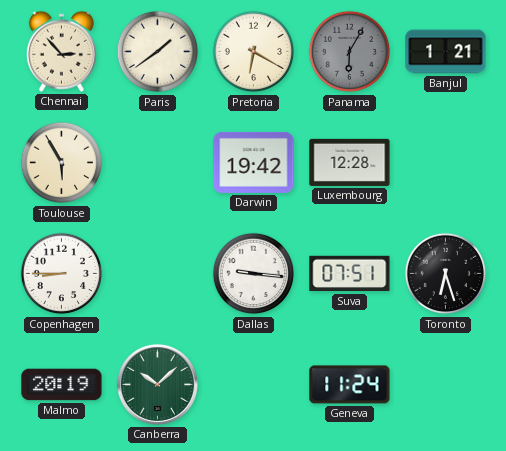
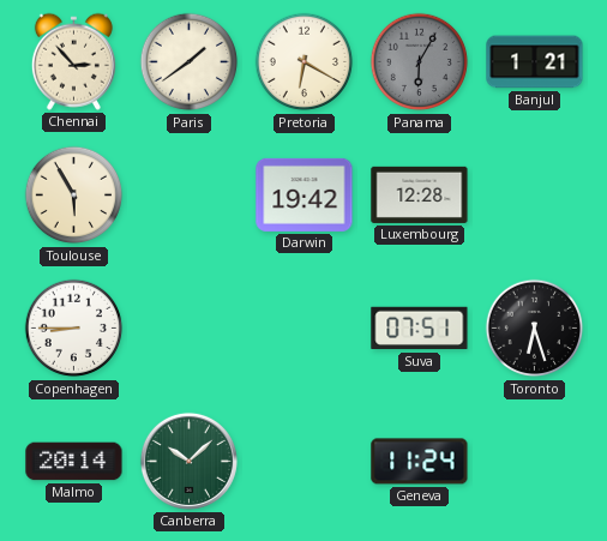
Dallas: 9:16 -> none
Malmo: 20:19 -> 20:14
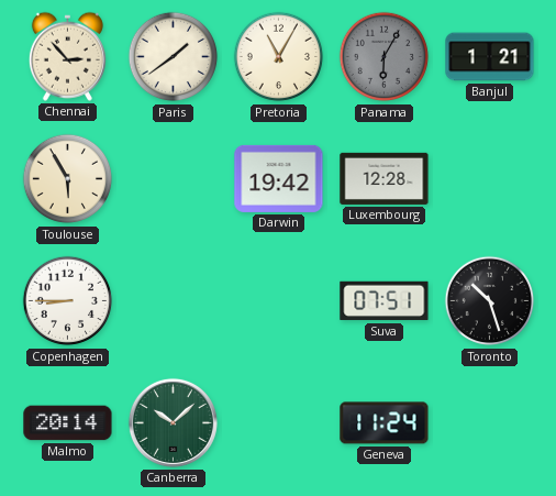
Pretoria: 6:20 -> 11:05
Toronto: 6:27 -> 10:27
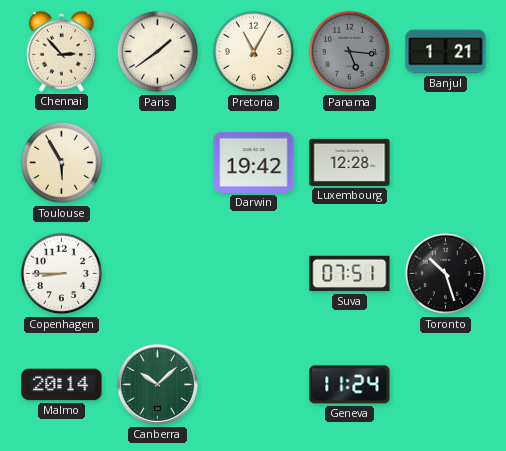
Panama: 6:05 -> 5:16
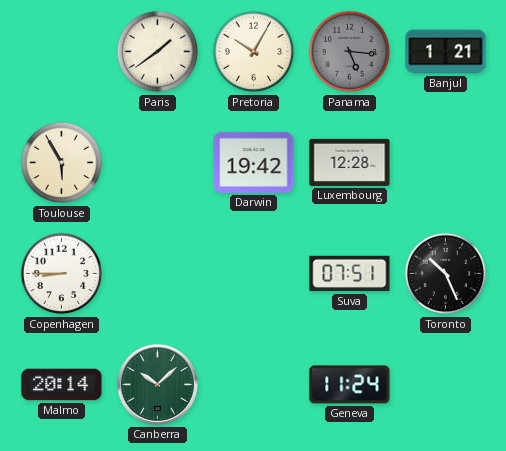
Chennai: 2:53 -> none
Pretoria: 11:05 -> 10:05
Toronto: 10:27 -> 10:26
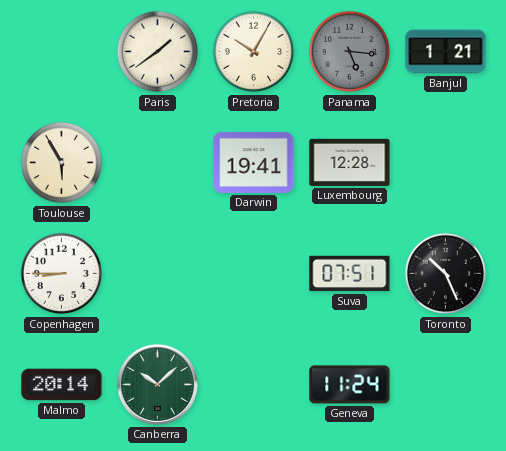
Darwin: 19:42 -> 19:41
